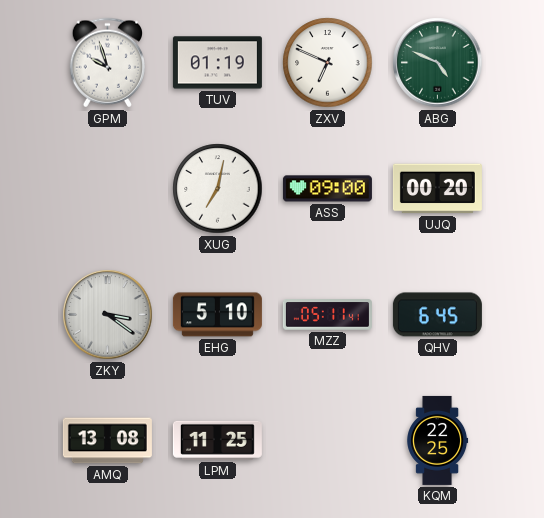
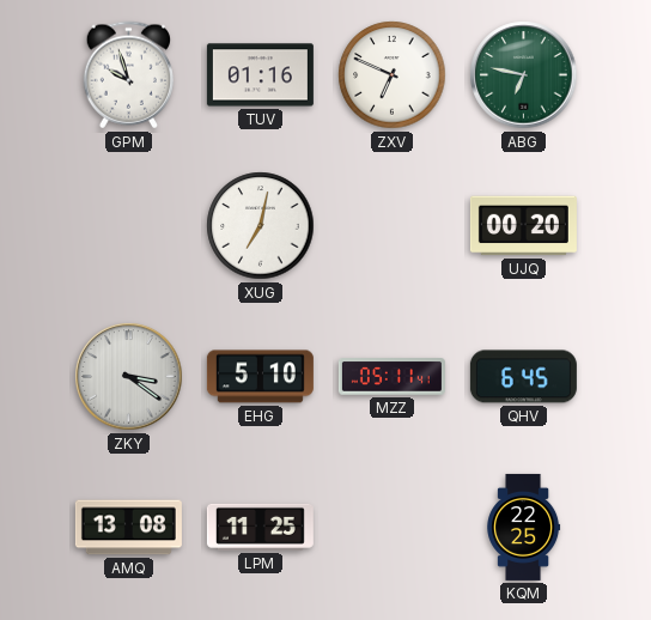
TUV: 01:19 -> 01:16
ABG: 4:49 -> 6:47
ASS: 09:00 -> none
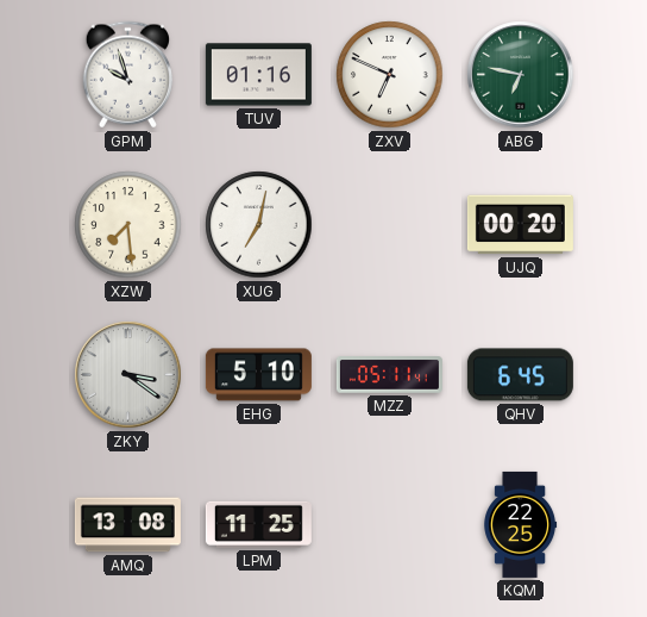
XZW: none -> 7:29
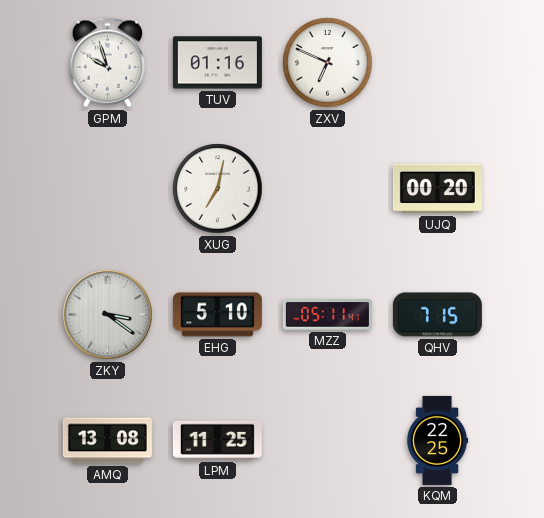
ABG: 6:47 -> none
XZW: 7:29 -> none
QHV: 6:45 -> 7:15
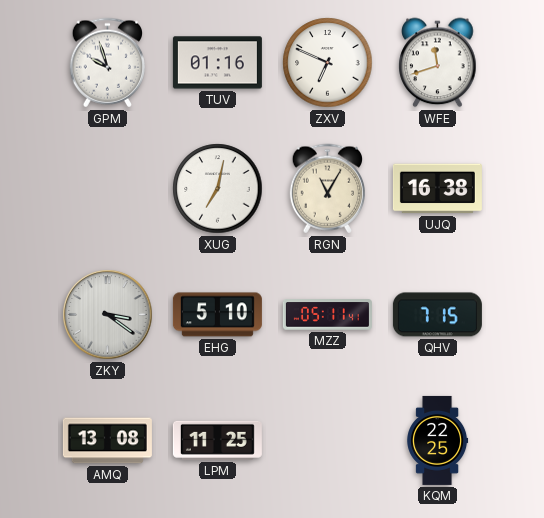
WFE: none -> 11:42
RGN: none -> 11:05
UJQ: 00:20 -> 16:38
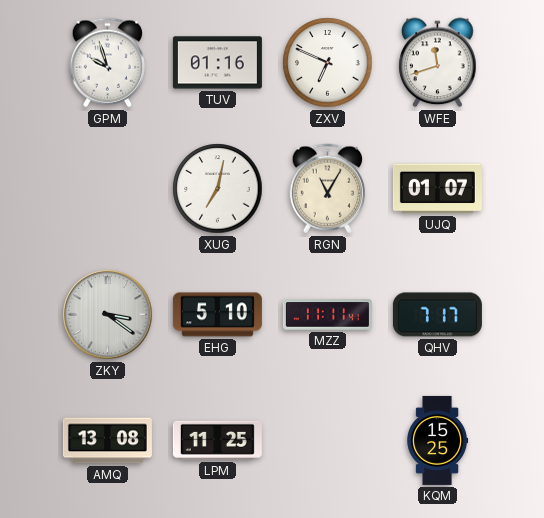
UJQ: 16:38 -> 01:07
MZZ: 05:11 -> 11:11
QHV: 7:15 -> 7:17
KQM: 22:25 -> 15:25
